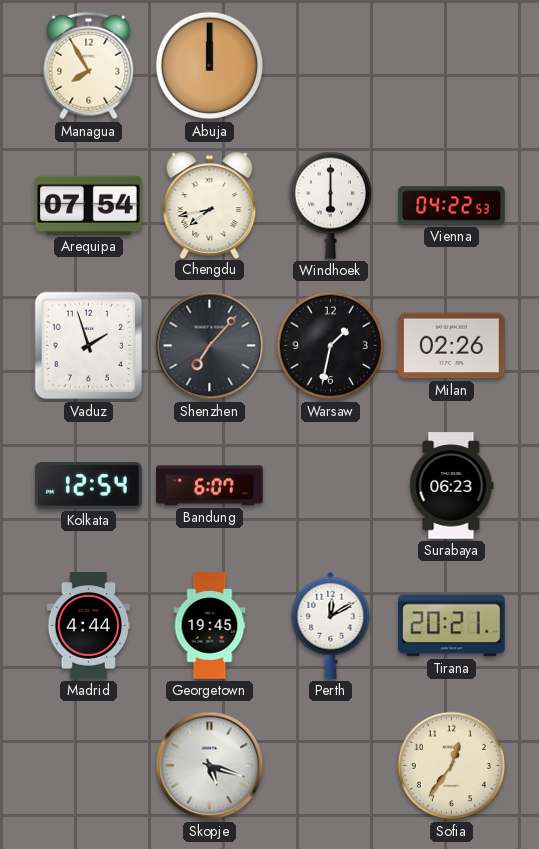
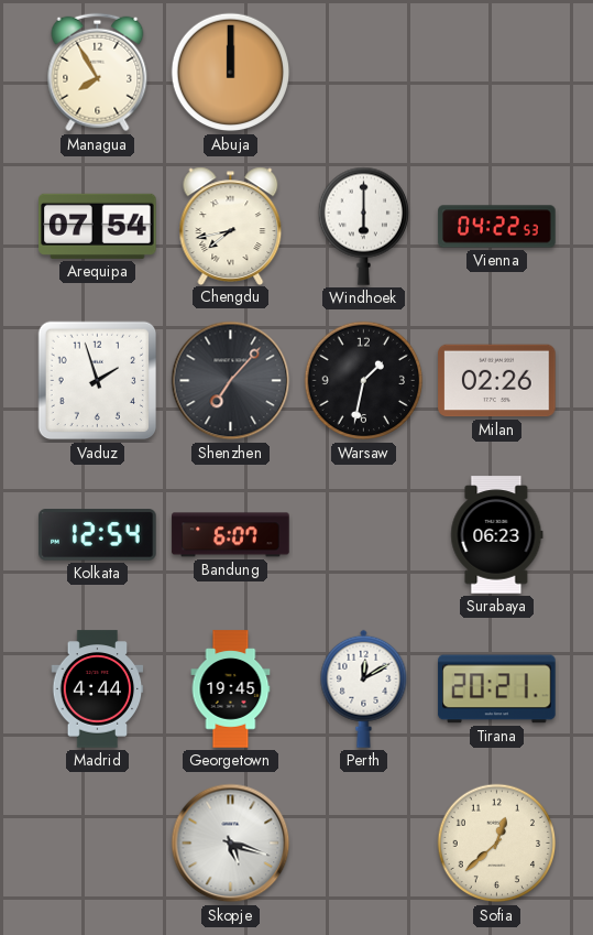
Sofia: 12:36 -> 12:38
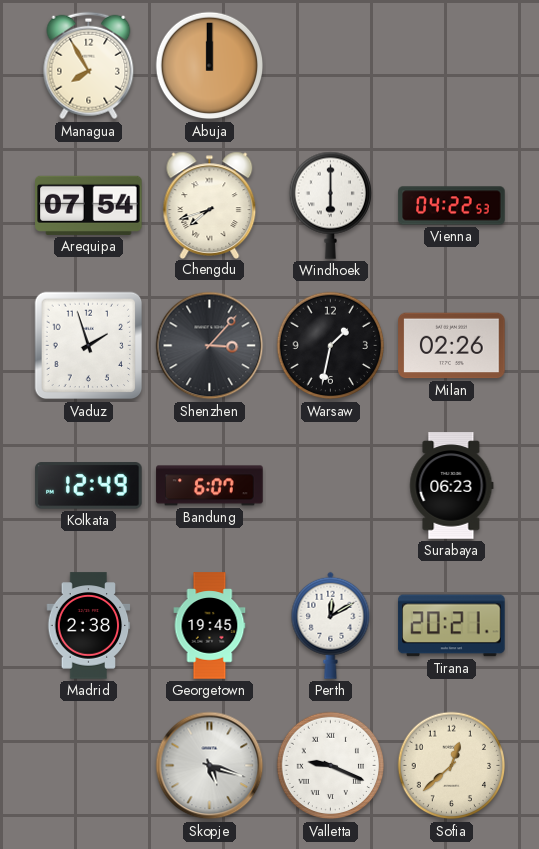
Chengdu: 7:43 -> 7:42
Shenzhen: 7:07 -> 3:07
Kolkata: 12:54 -> 12:49
Madrid: 4:44 -> 2:38
Valletta: none -> 9:19
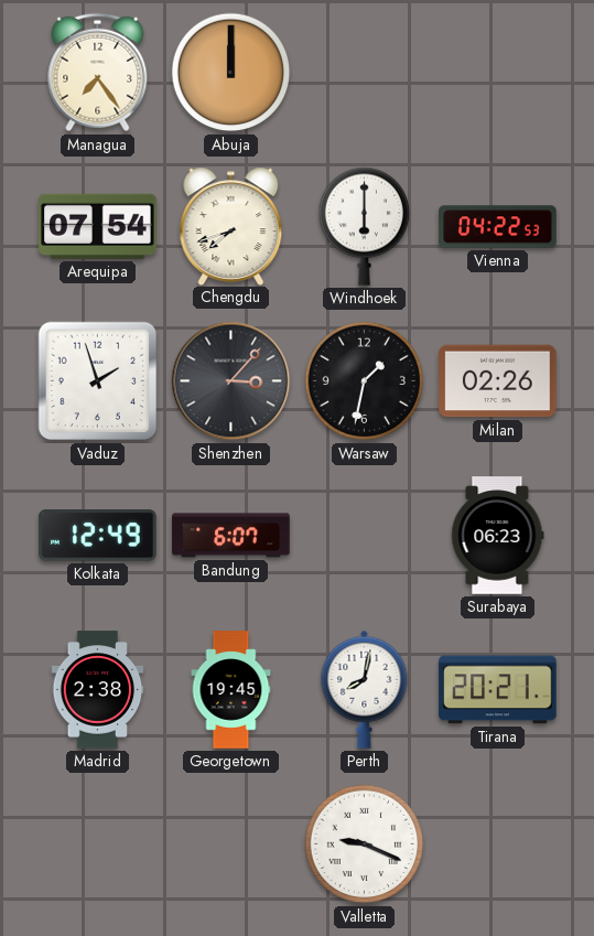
Managua: 7:55 -> 7:24
Perth: 12:10 -> 8:02
Skopje: 5:18 -> none
Sofia: 12:38 -> none
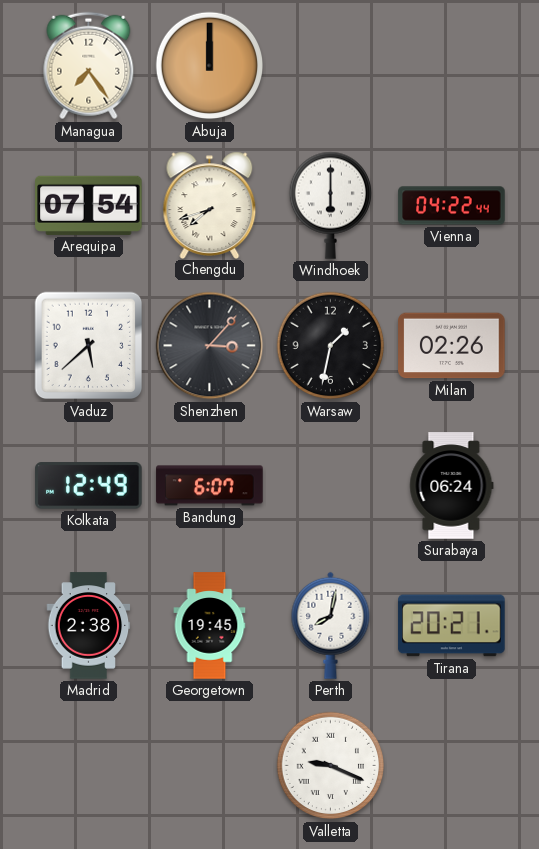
Vienna: 04:22:53 -> 04:22:44
Vaduz: 1:57 -> 5:38
Surabaya: 06:23 -> 06:24
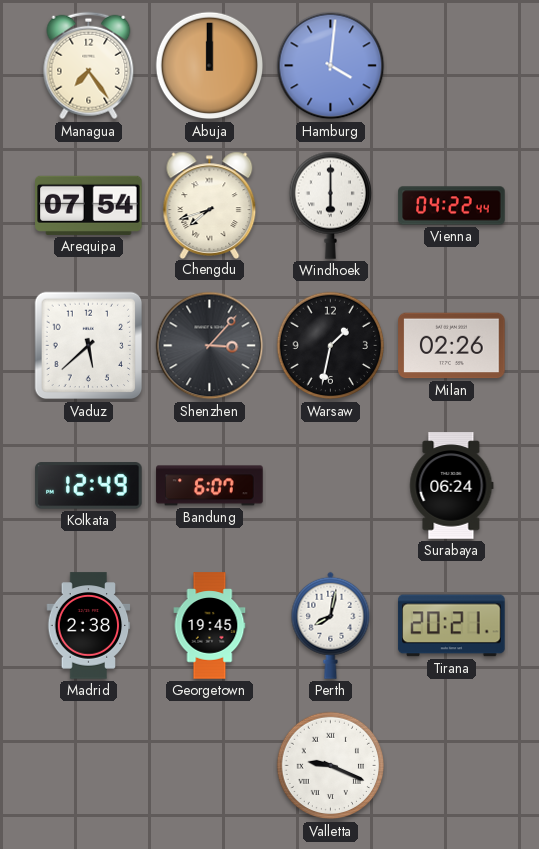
Hamburg: none -> 4:01
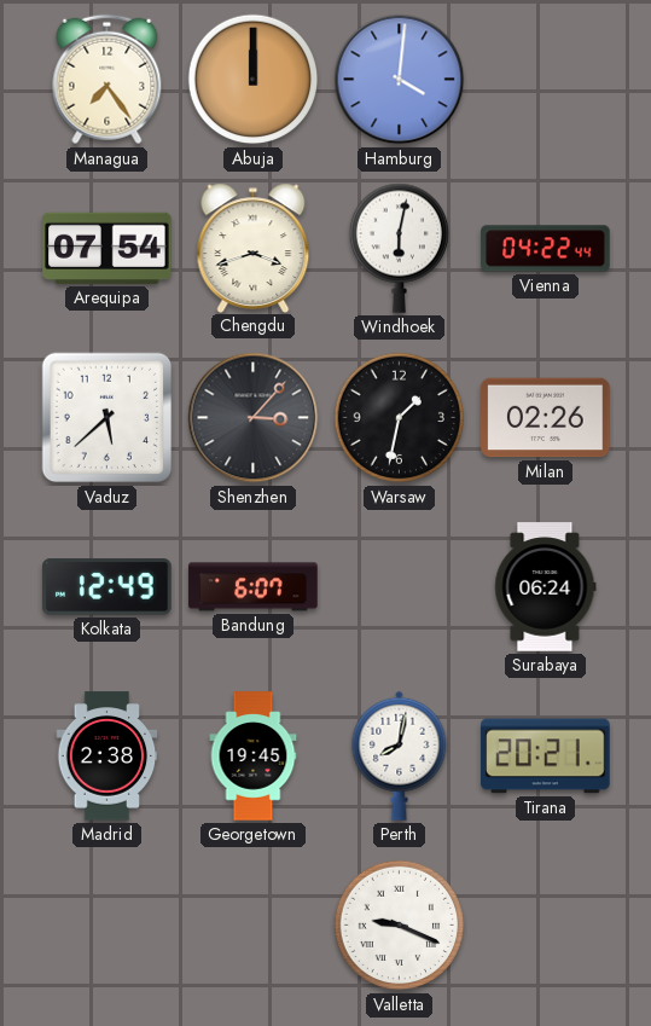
Chengdu: 7:42 -> 3:42
Windhoek: 6:00 -> 6:02
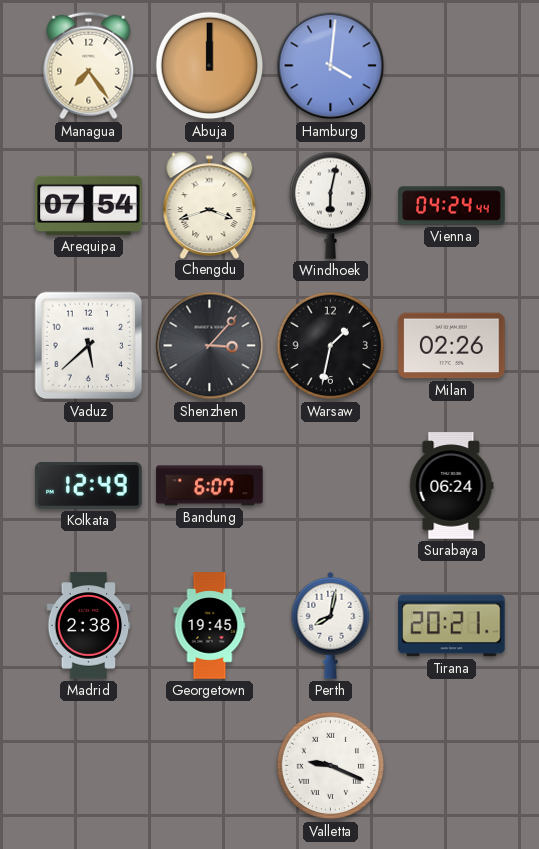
Vienna: 04:22 -> 04:24
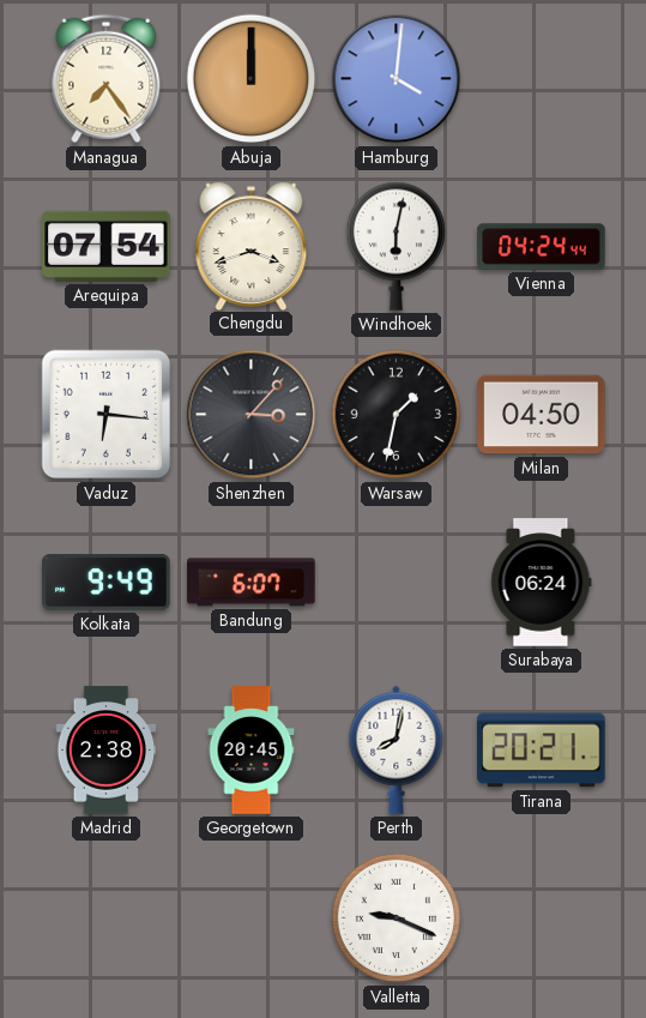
Vaduz: 5:38 -> 6:16
Milan: 02:26 -> 04:50
Kolkata: 12:49 -> 9:49
Georgetown: 19:45 -> 20:45
